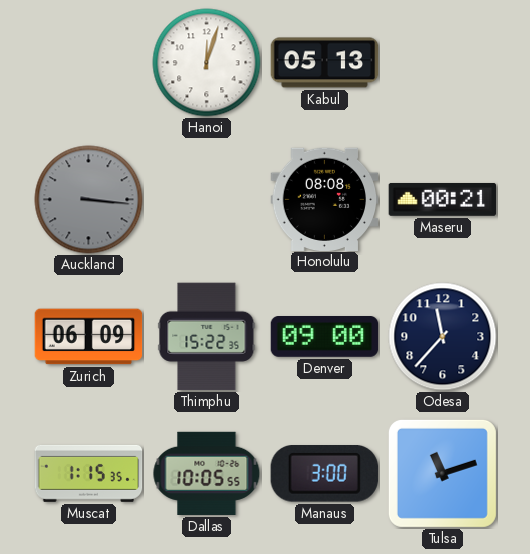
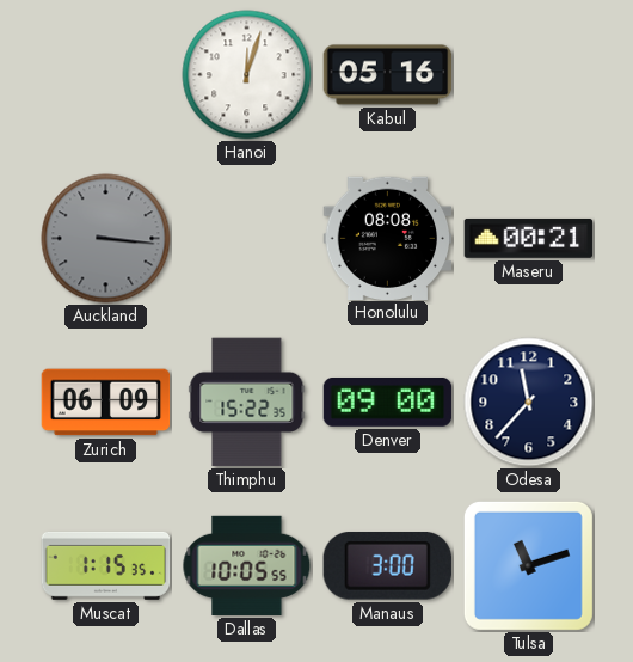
Kabul: 05:13 -> 05:16
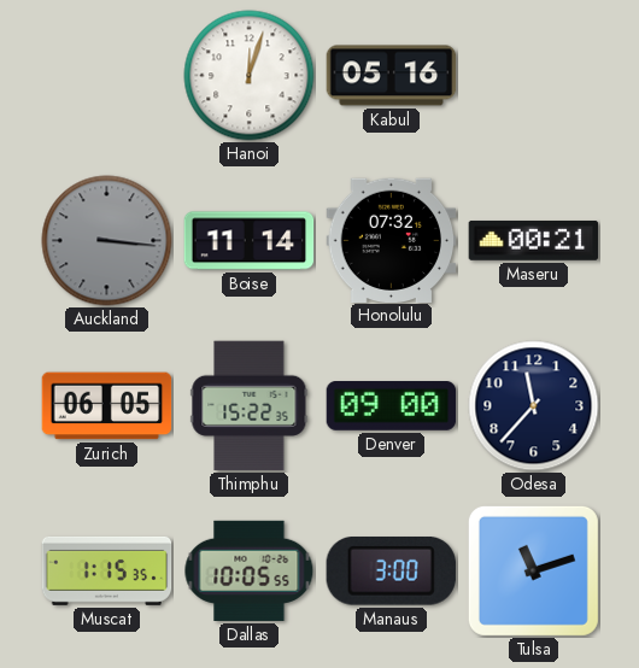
Boise: none -> 11:14
Honolulu: 08:08 -> 07:32
Zurich: 06:09 -> 06:05
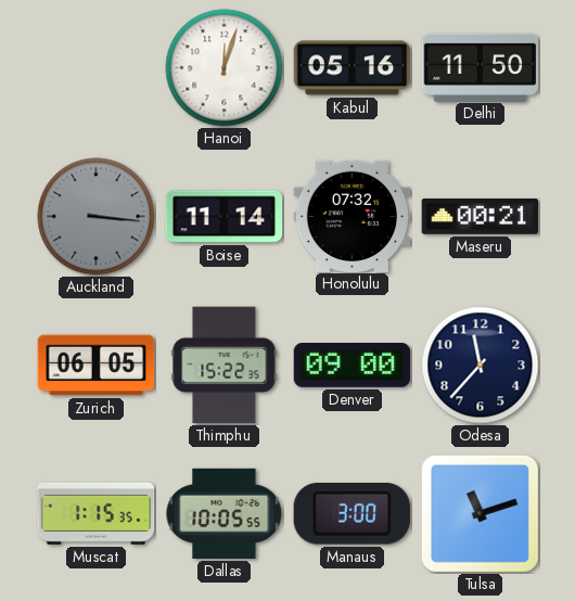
Delhi: none -> 11:50
